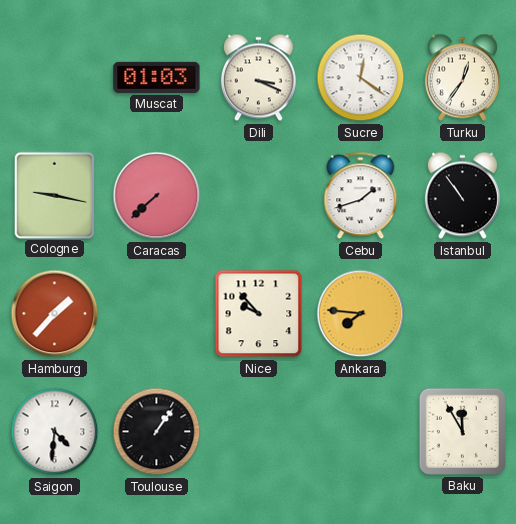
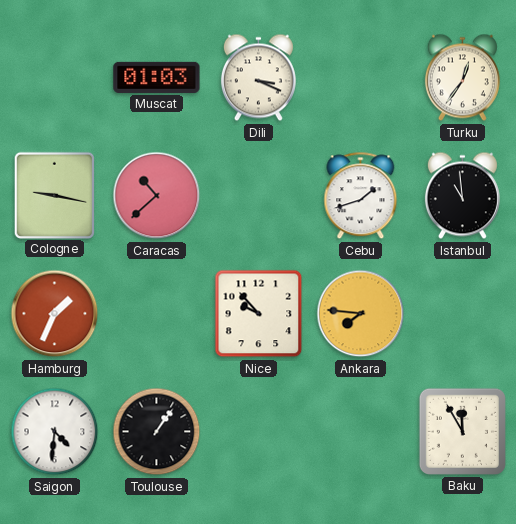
Sucre: 12:21 -> none
Caracas: 7:38 -> 10:38
Istanbul: 10:54 -> 10:59
Hamburg: 1:37 -> 1:34
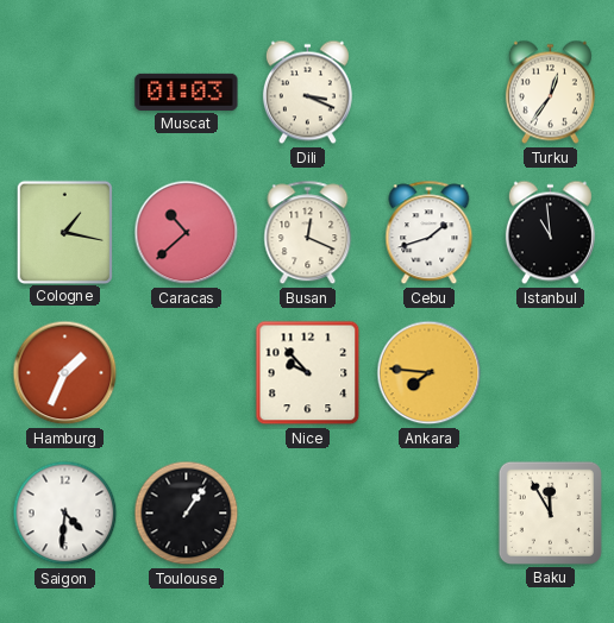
Cologne: 9:17 -> 1:17
Busan: none -> 12:19
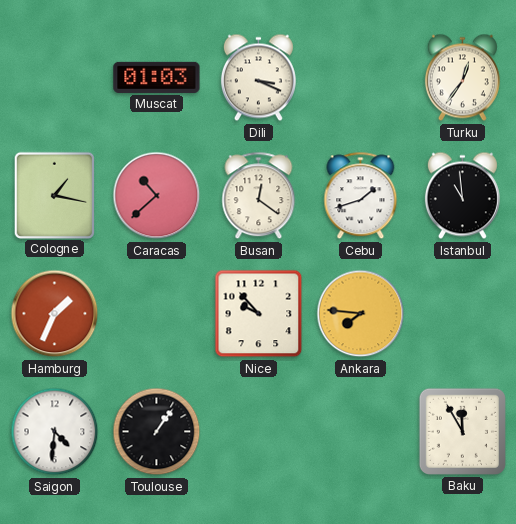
Busan: 12:19 -> 12:21
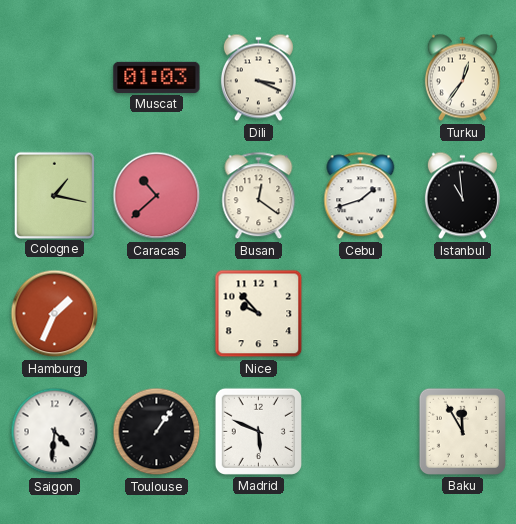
Ankara: 7:46 -> none
Madrid: none -> 5:49
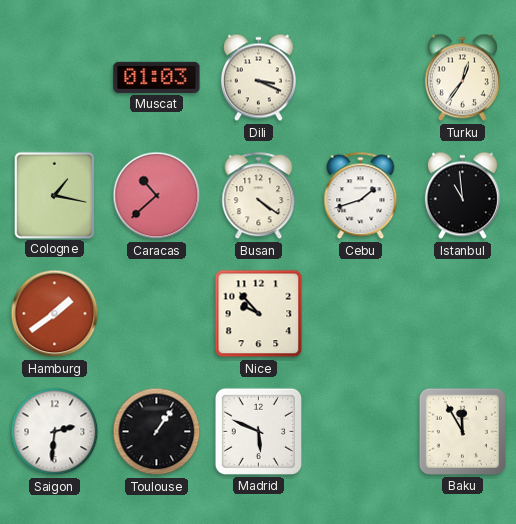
Busan: 12:21 -> 4:21
Hamburg: 1:34 -> 1:39
Saigon: 4:31 -> 2:31
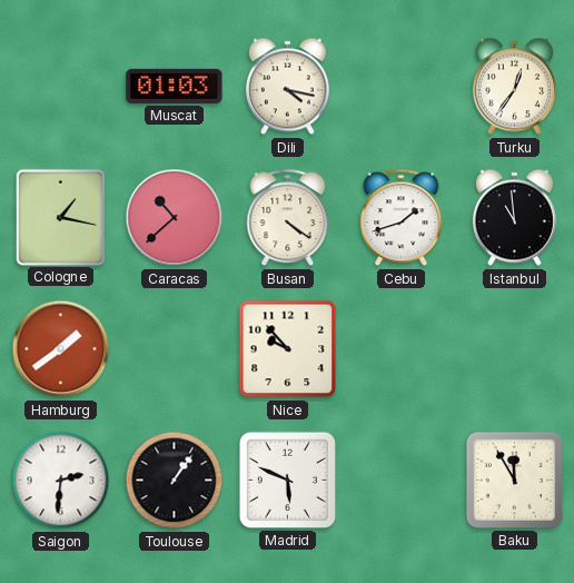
Dili: 3:19 -> 4:17
